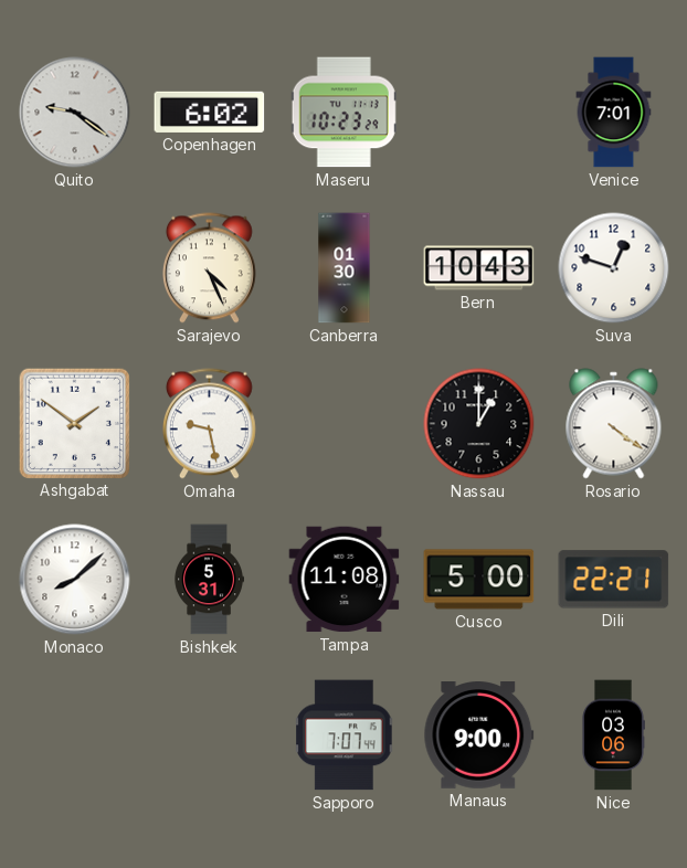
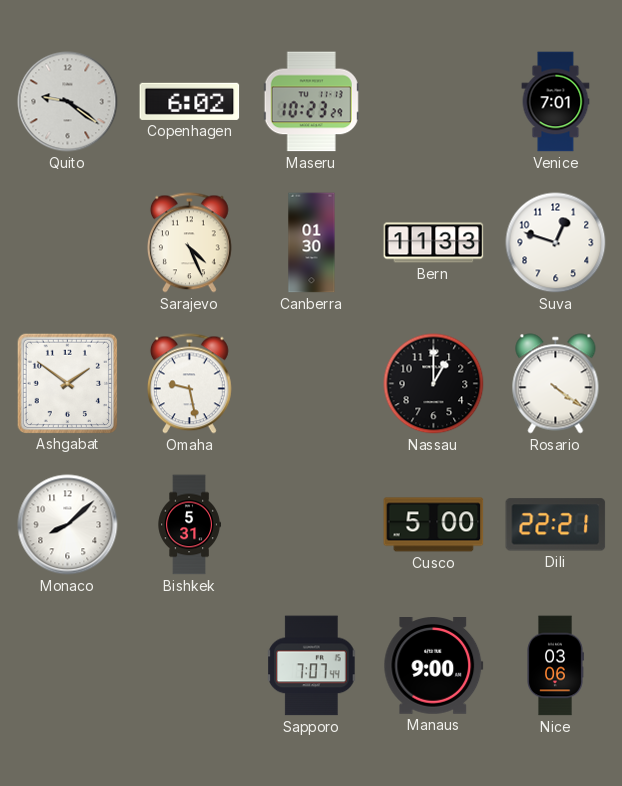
Bern: 10:43 -> 11:33
Tampa: 11:08 -> none
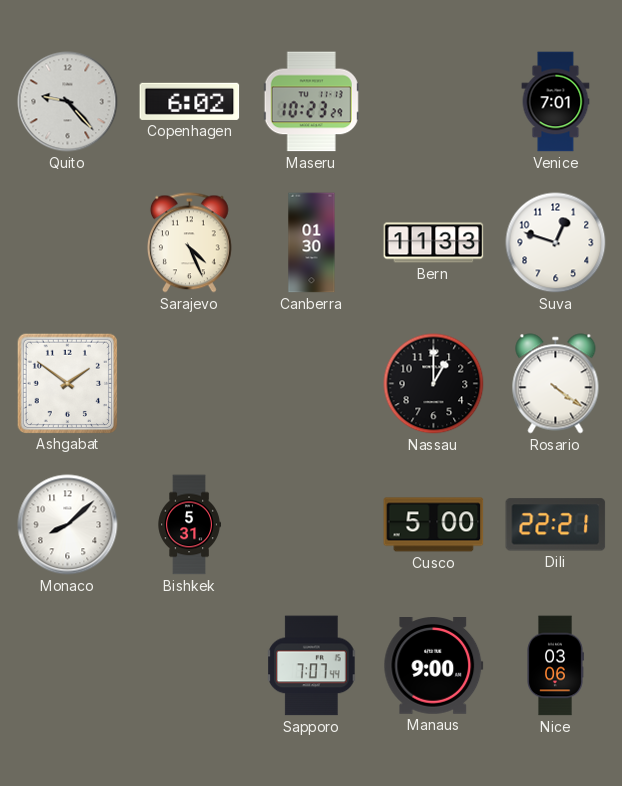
Quito: 9:21 -> 9:23
Omaha: 9:28 -> none
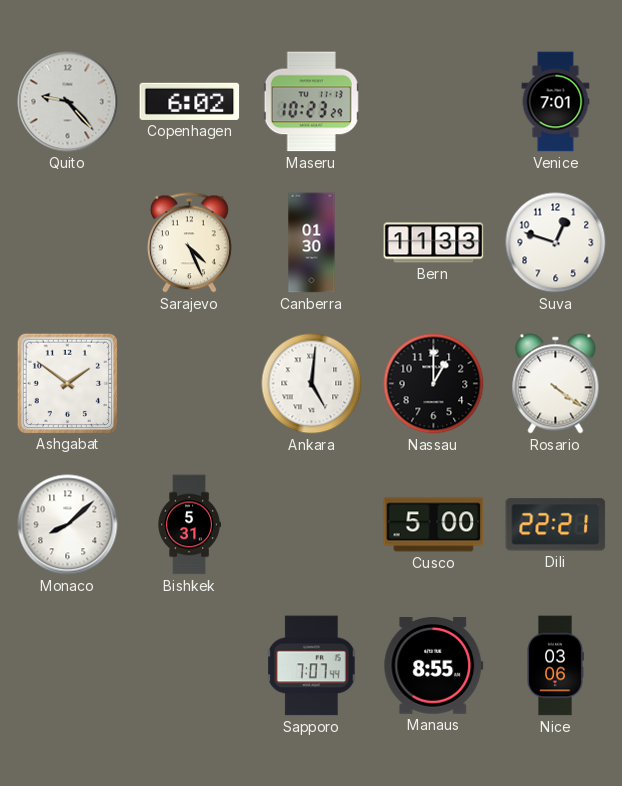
Ankara: none -> 5:01
Manaus: 9:00 -> 8:55
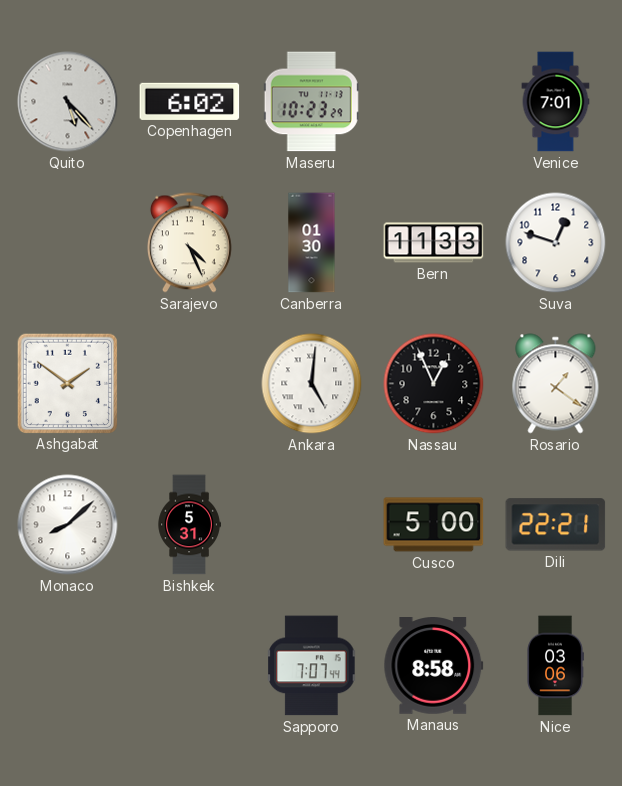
Quito: 9:23 -> 5:23
Nassau: 1:00 -> 12:56
Rosario: 4:21 -> 1:21
Manaus: 8:55 -> 8:58
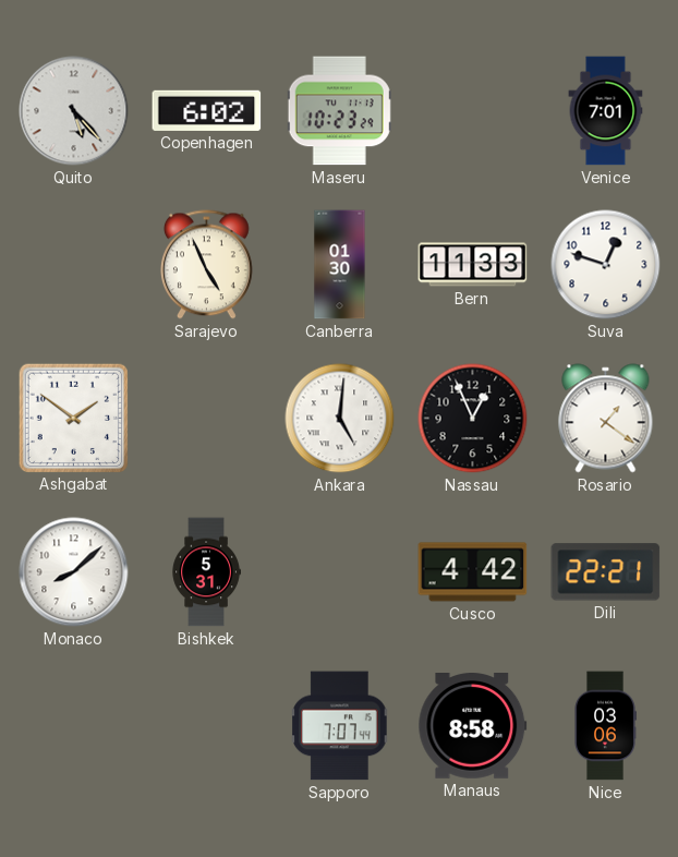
Sarajevo: 4:26 -> 4:56
Cusco: 5:00 -> 4:42
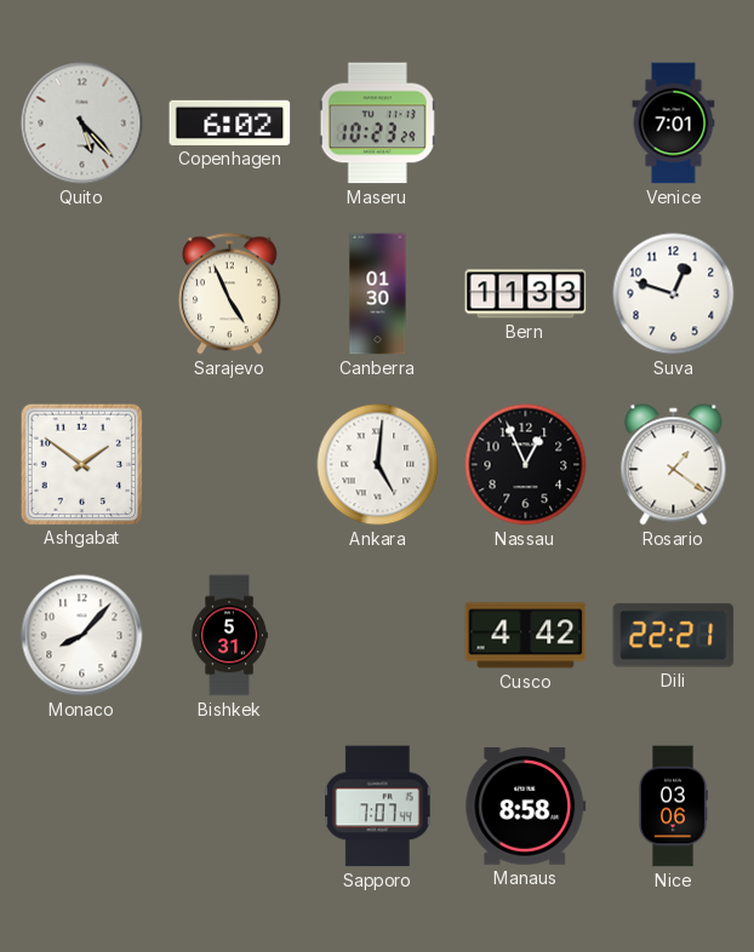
Monaco: 8:08 -> 8:07
